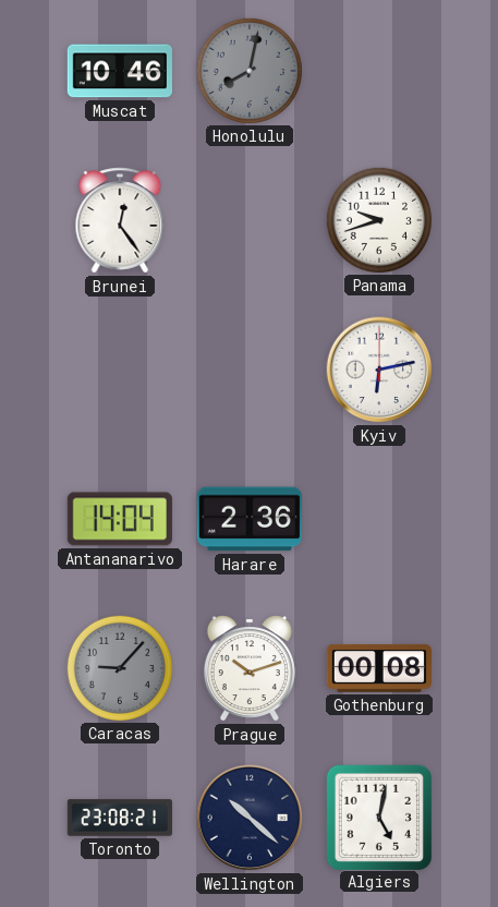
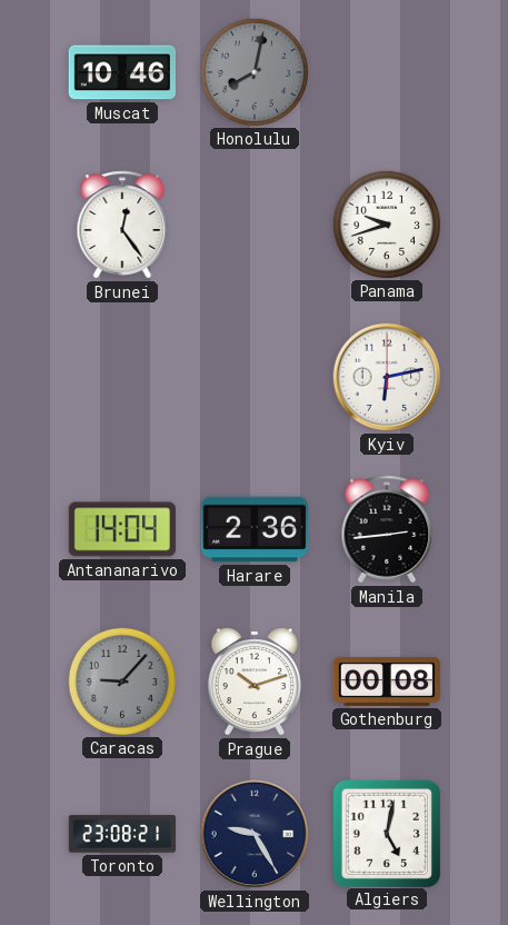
Manila: none -> 2:44
Wellington: 10:22 -> 9:25
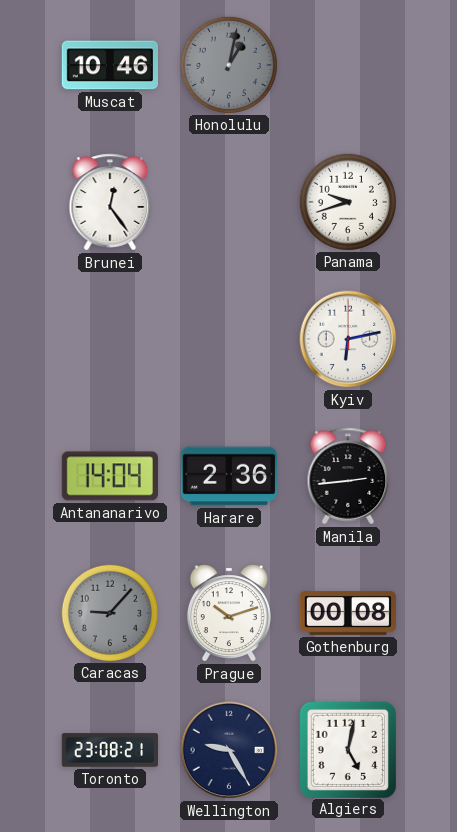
Honolulu: 8:02 -> 1:02
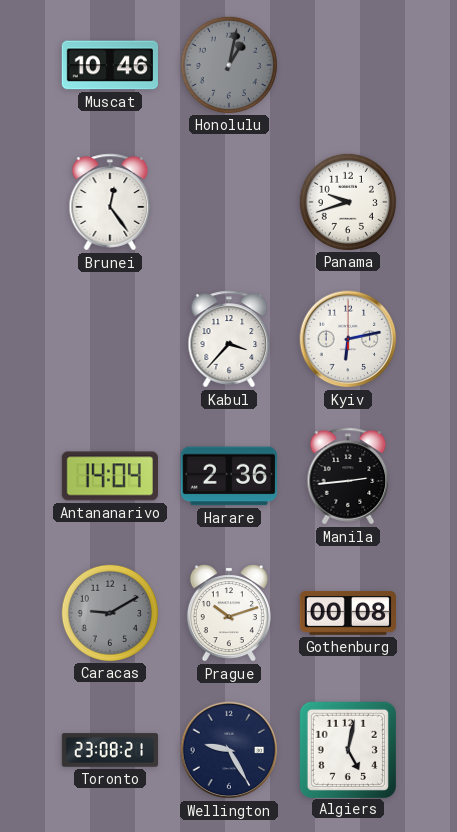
Kabul: none -> 3:37
Caracas: 9:07 -> 9:10
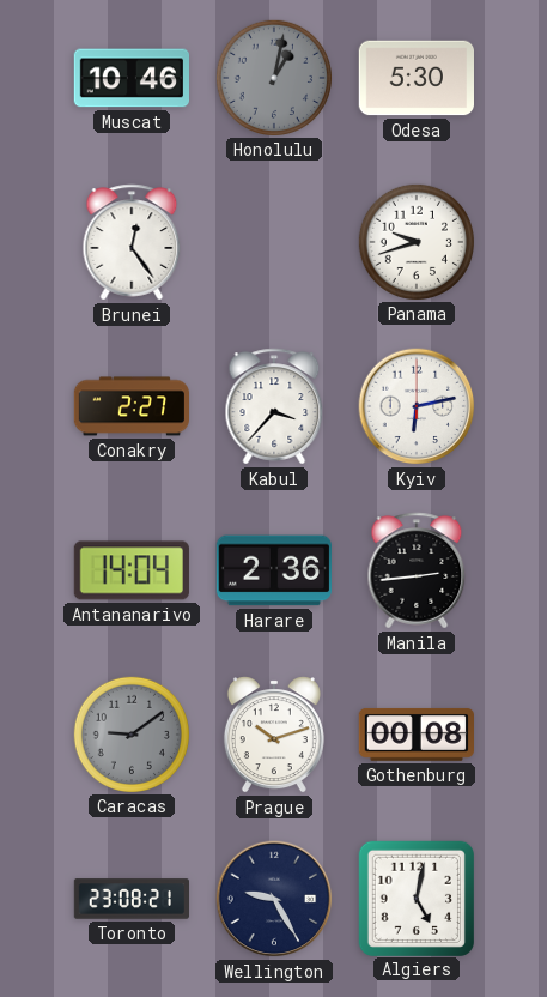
Odesa: none -> 5:30
Conakry: none -> 2:27
Caracas: 9:10 -> 9:09
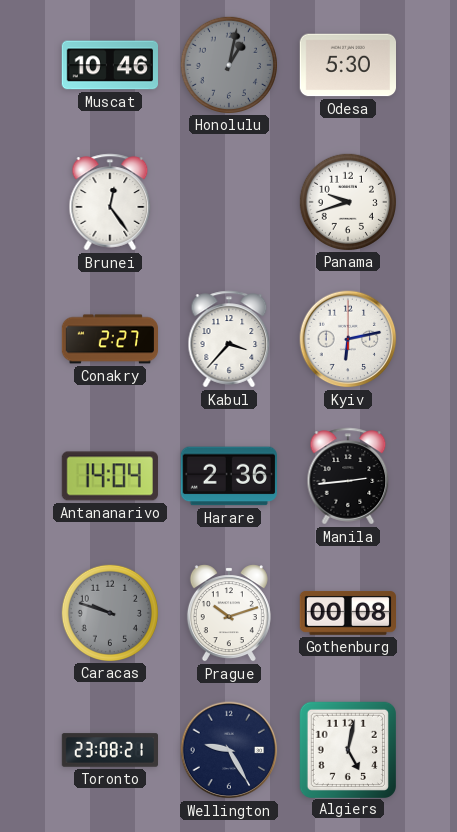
Caracas: 9:09 -> 9:48
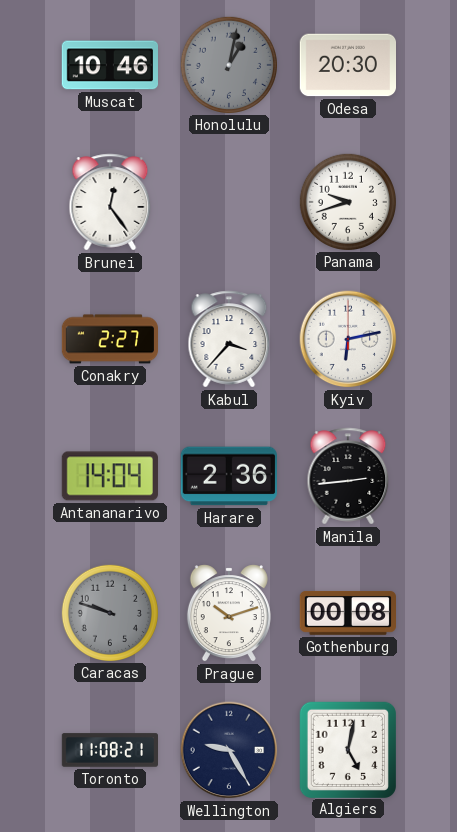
Odesa: 5:30 -> 20:30
Toronto: 23:08 -> 11:08
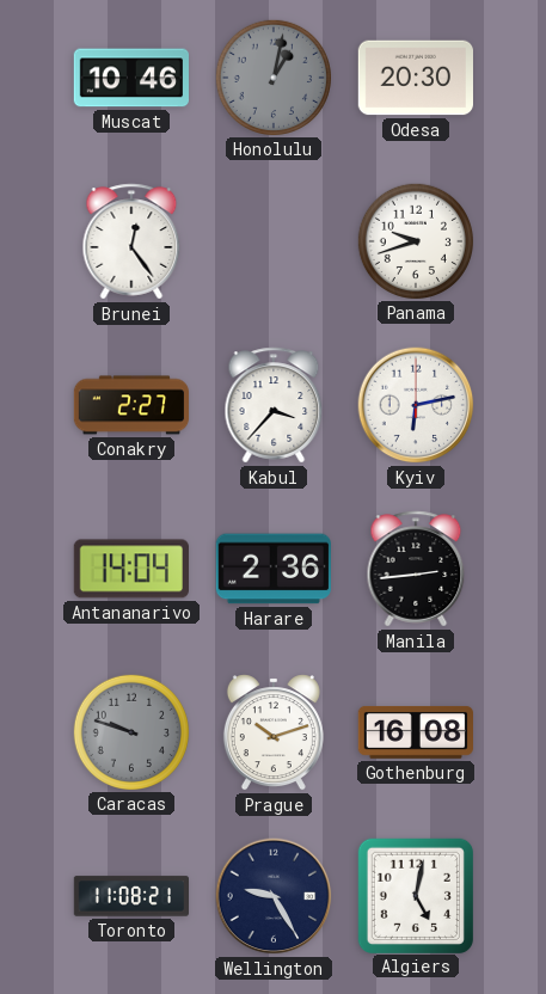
Gothenburg: 00:08 -> 16:08
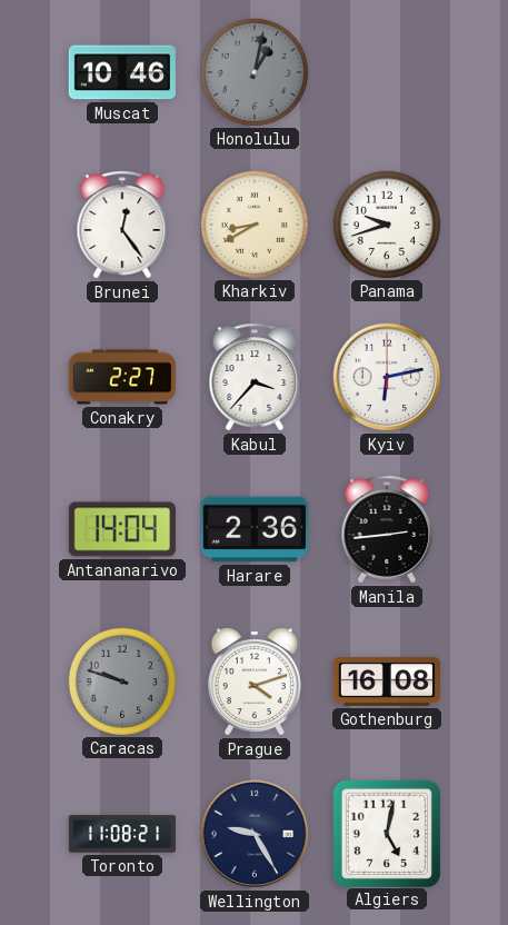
Odesa: 20:30 -> none
Kharkiv: none -> 8:40
Prague: 10:12 -> 4:12
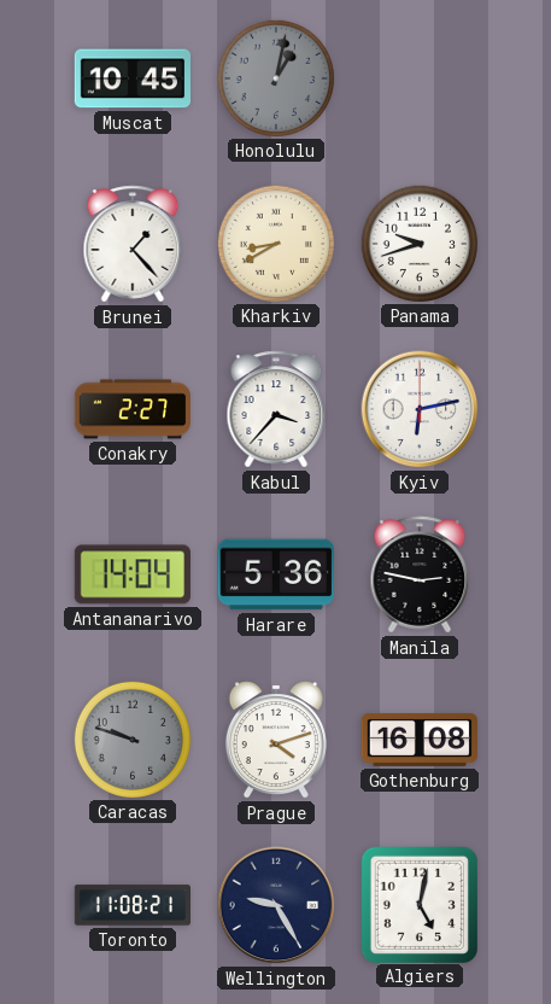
Muscat: 10:46 -> 10:45
Brunei: 12:24 -> 1:23
Harare: 2:36 -> 5:36
Manila: 2:44 -> 2:47
